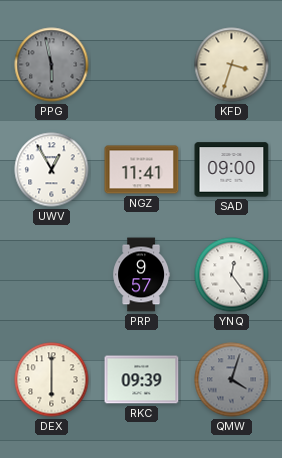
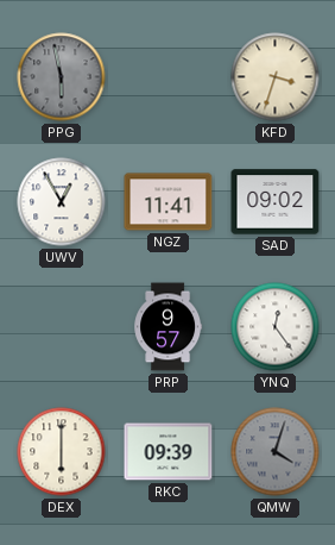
SAD: 09:00 -> 09:02
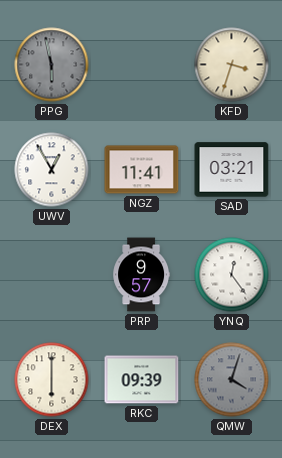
SAD: 09:02 -> 03:21
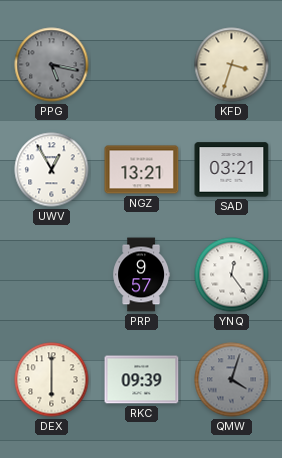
PPG: 5:58 -> 5:17
NGZ: 11:41 -> 13:21
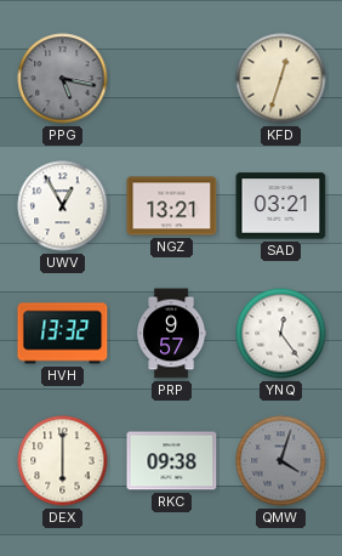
KFD: 3:33 -> 12:33
HVH: none -> 13:32
RKC: 09:39 -> 09:38
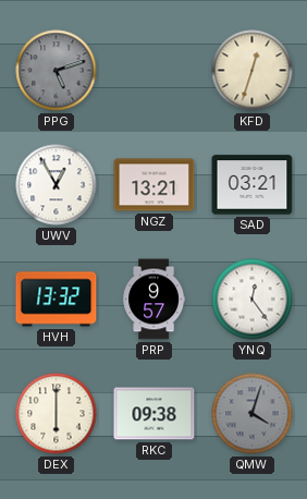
PPG: 5:17 -> 5:12
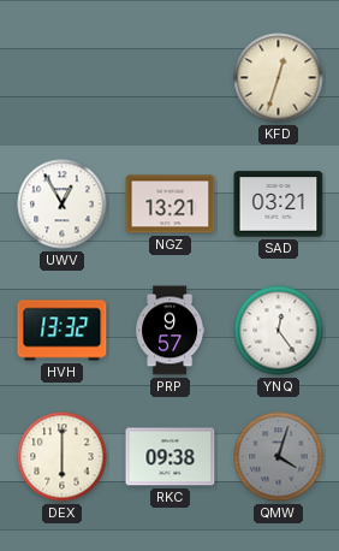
PPG: 5:12 -> none
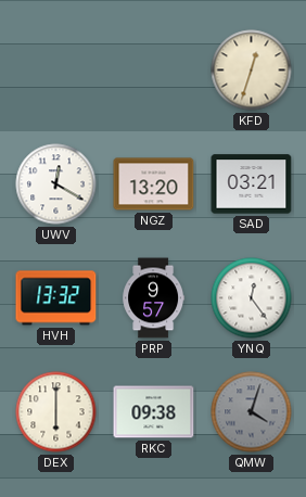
UWV: 12:55 -> 12:20
NGZ: 13:21 -> 13:20
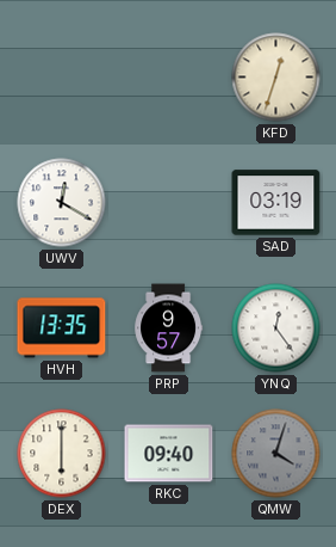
NGZ: 13:20 -> none
SAD: 03:21 -> 03:19
HVH: 13:32 -> 13:35
RKC: 09:38 -> 09:40
